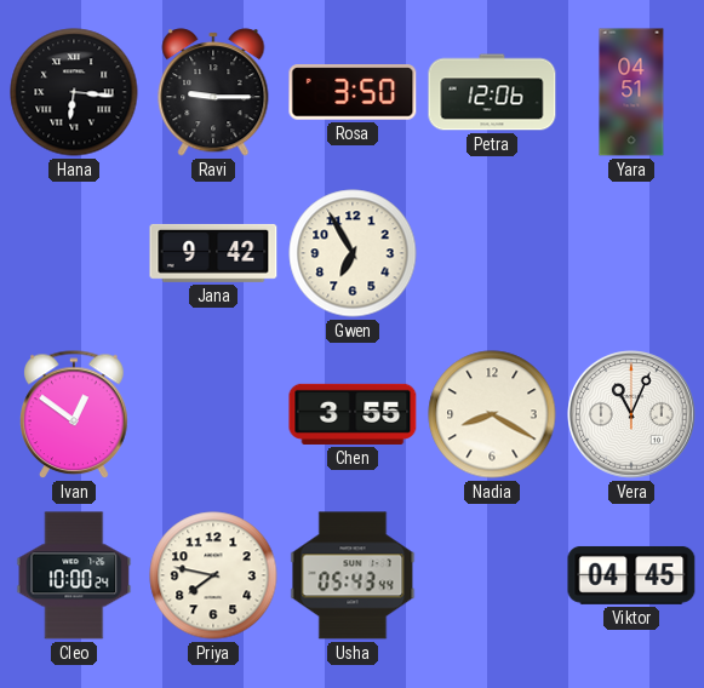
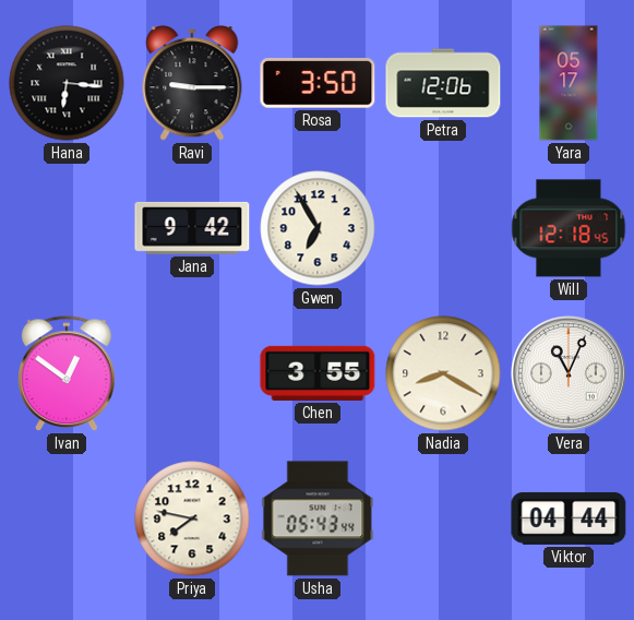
Yara: 04:51 -> 05:17
Will: none -> 12:18
Cleo: 10:00 -> none
Viktor: 04:45 -> 04:44
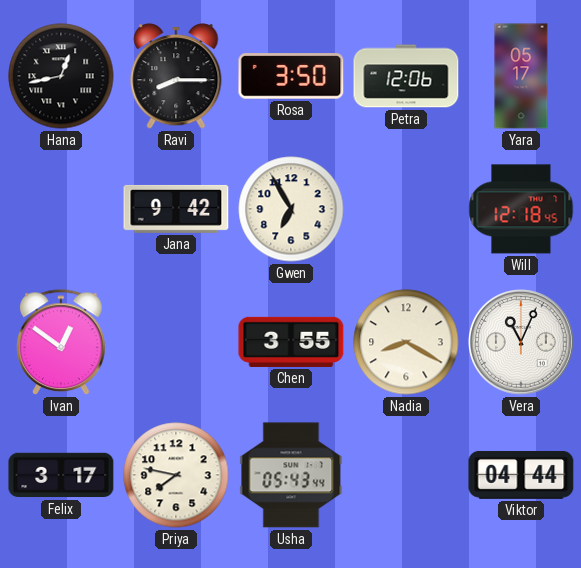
Hana: 6:16 -> 12:43
Ravi: 9:15 -> 8:15
Felix: none -> 3:17
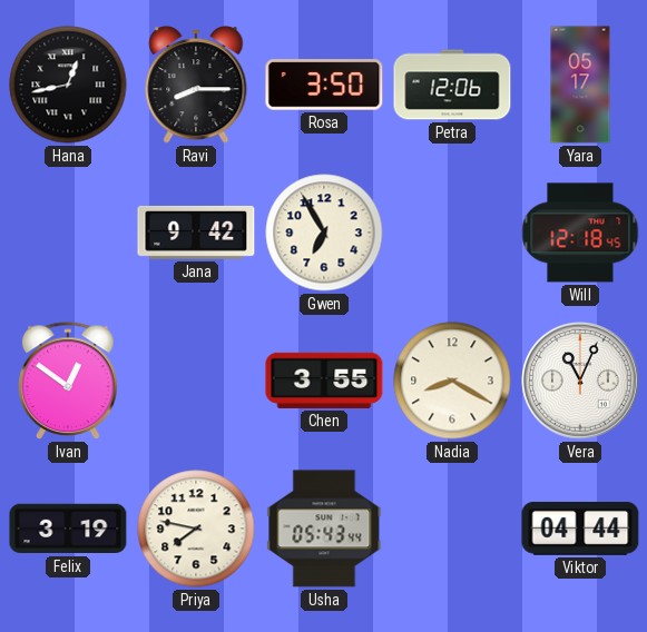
Felix: 3:17 -> 3:19
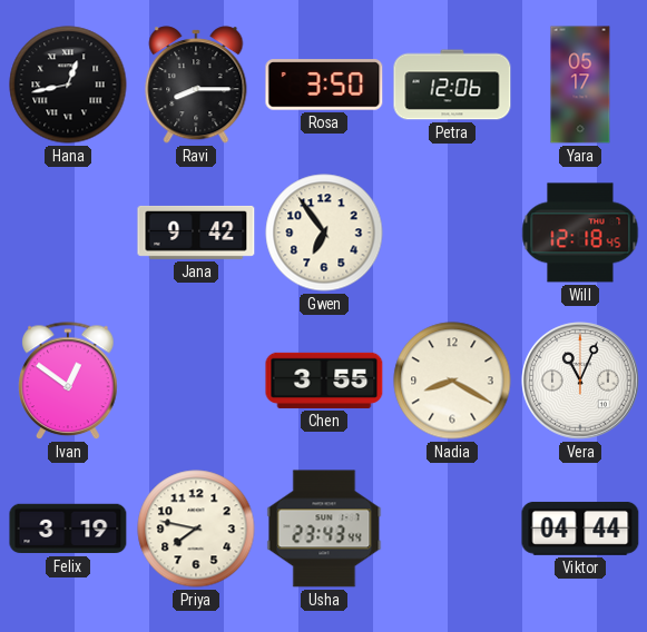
Gwen: 6:55 -> 6:54
Usha: 05:43 -> 23:43
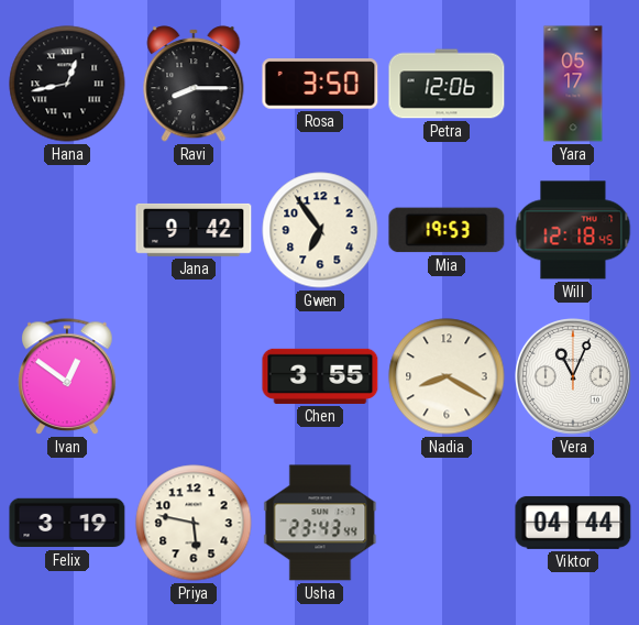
Mia: none -> 19:53
Priya: 7:47 -> 5:47
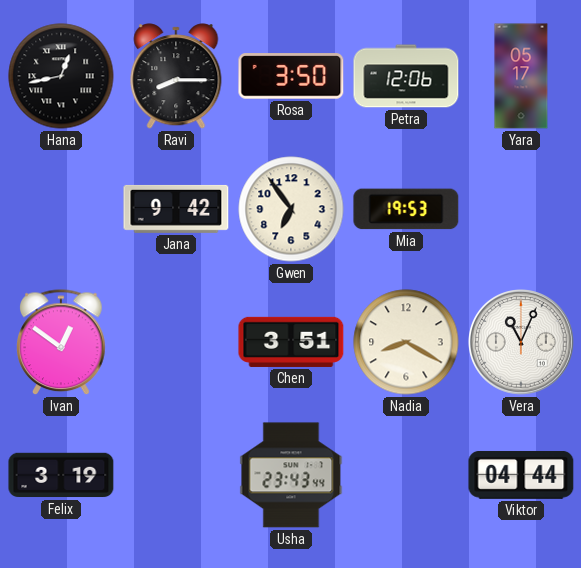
Will: 12:18 -> none
Chen: 3:55 -> 3:51
Priya: 5:47 -> none
